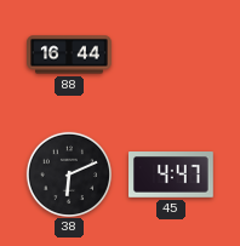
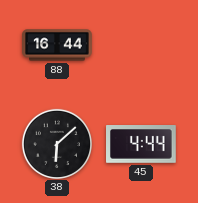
38: 6:11 -> 6:08
45: 4:47 -> 4:44
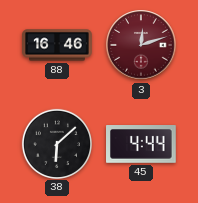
88: 16:44 -> 16:46
3: none -> 12:12
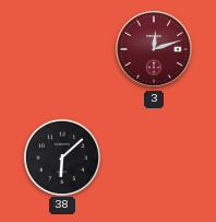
88: 16:46 -> none
45: 4:44 -> none
